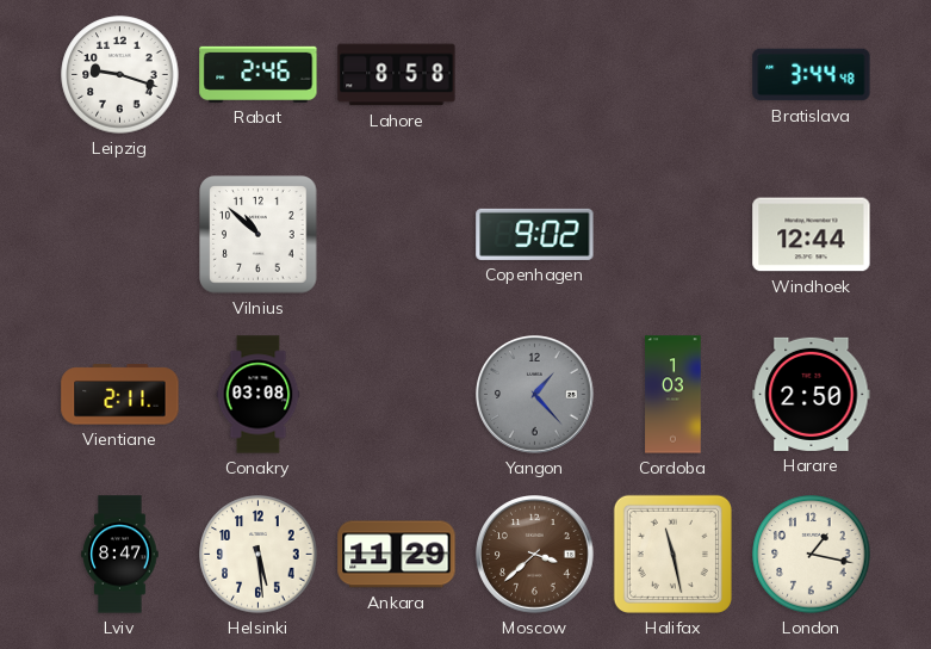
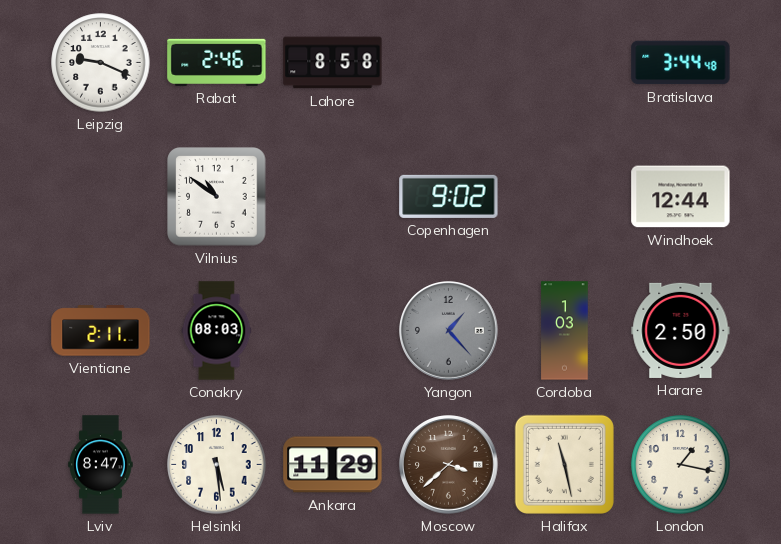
Leipzig: 9:18 -> 9:19
Vilnius: 10:52 -> 10:51
Conakry: 03:08 -> 08:03
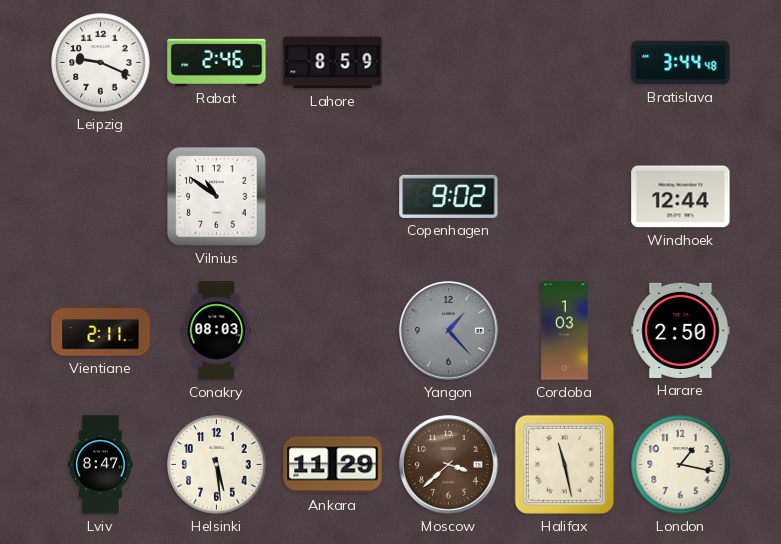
Lahore: 8:58 -> 8:59
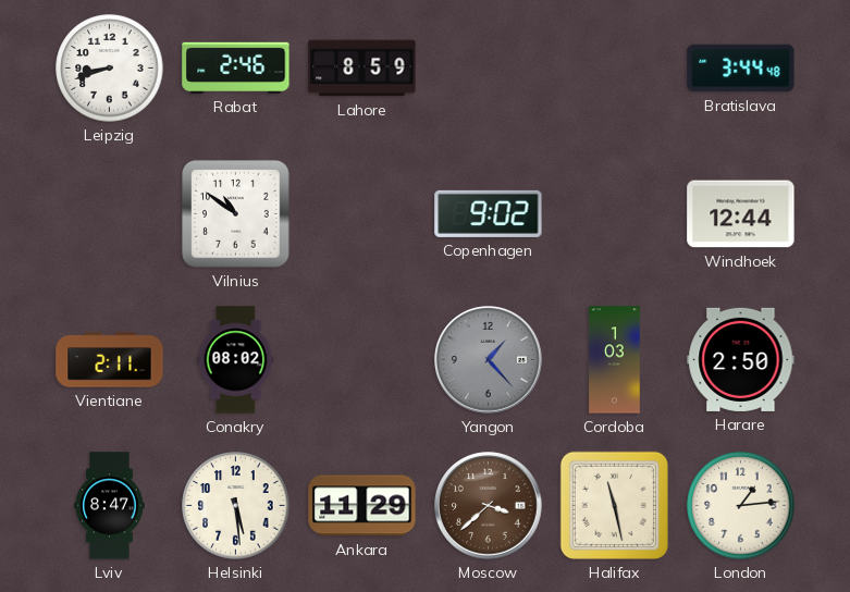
Leipzig: 9:19 -> 8:42
Conakry: 08:03 -> 08:02
London: 1:17 -> 1:14
